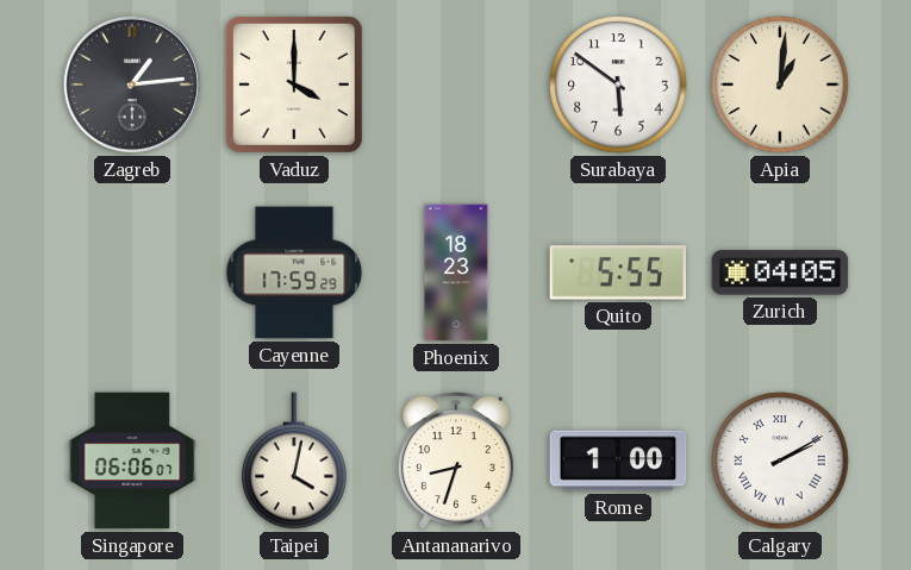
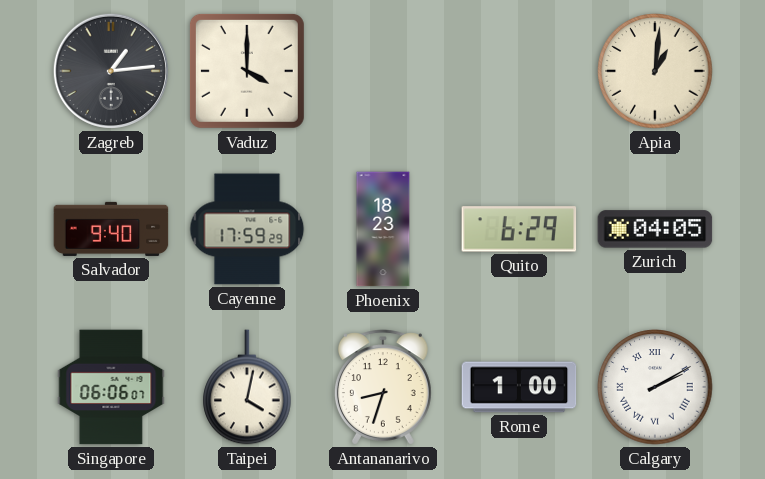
Surabaya: 5:51 -> none
Salvador: none -> 9:40
Quito: 5:55 -> 6:29
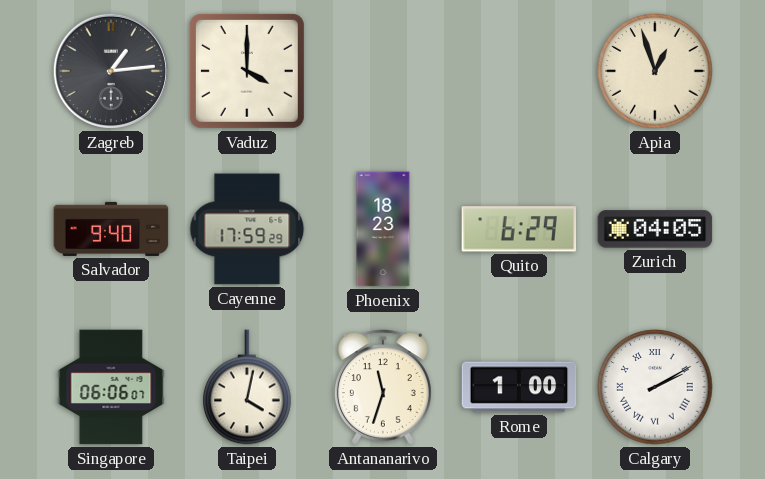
Apia: 1:01 -> 12:57
Antananarivo: 8:33 -> 11:33
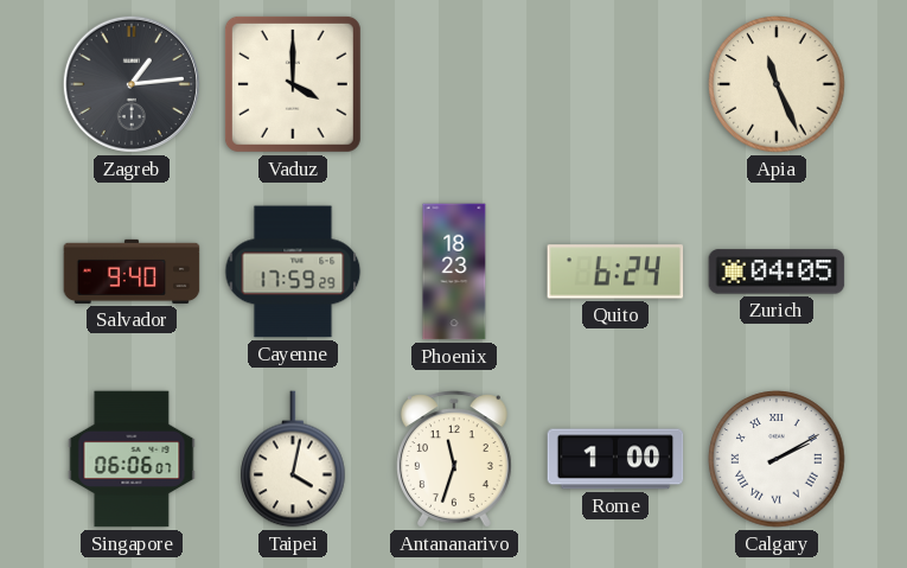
Apia: 12:57 -> 11:26
Quito: 6:29 -> 6:24
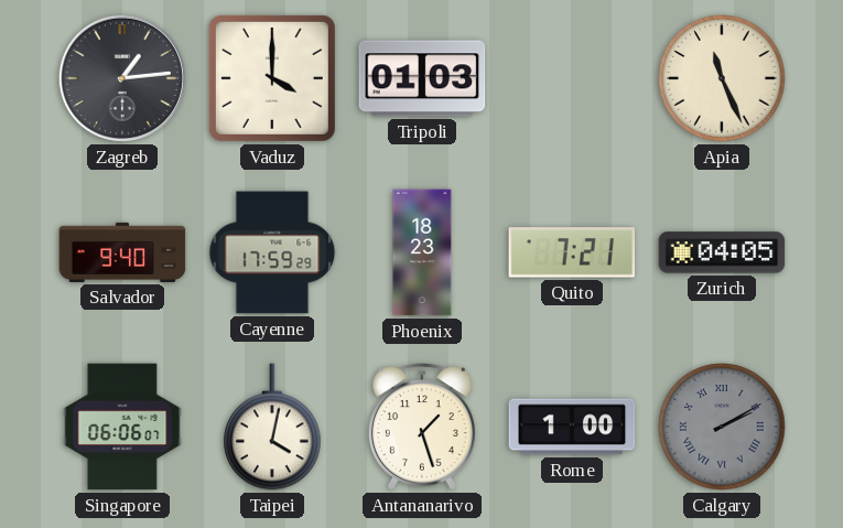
Tripoli: none -> 01:03
Quito: 6:24 -> 7:21
Antananarivo: 11:33 -> 1:27
Calgary dial: white -> grey
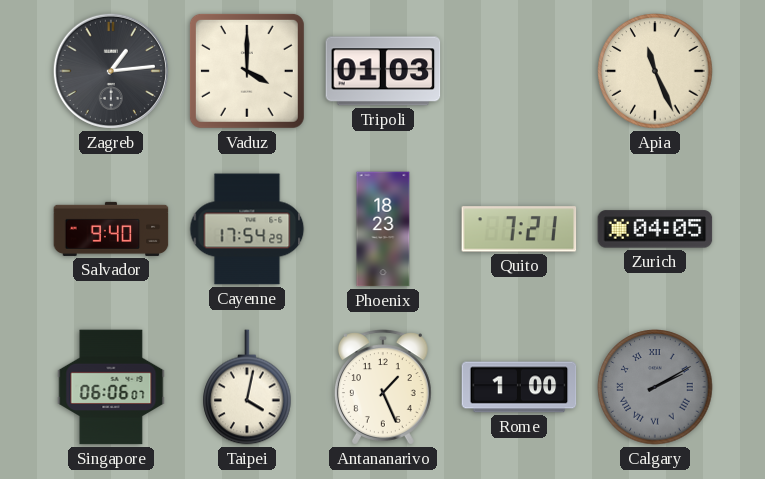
Cayenne: 17:59 -> 17:54
Antananarivo: 1:27 -> 1:26
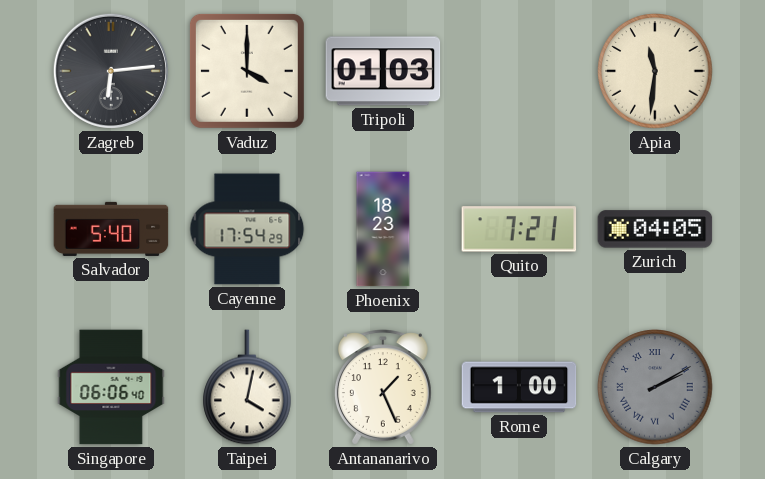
Zagreb: 1:14 -> 6:14
Apia: 11:26 -> 11:31
Salvador: 9:40 -> 5:40
Singapore: 06:06:07 -> 06:06:40
